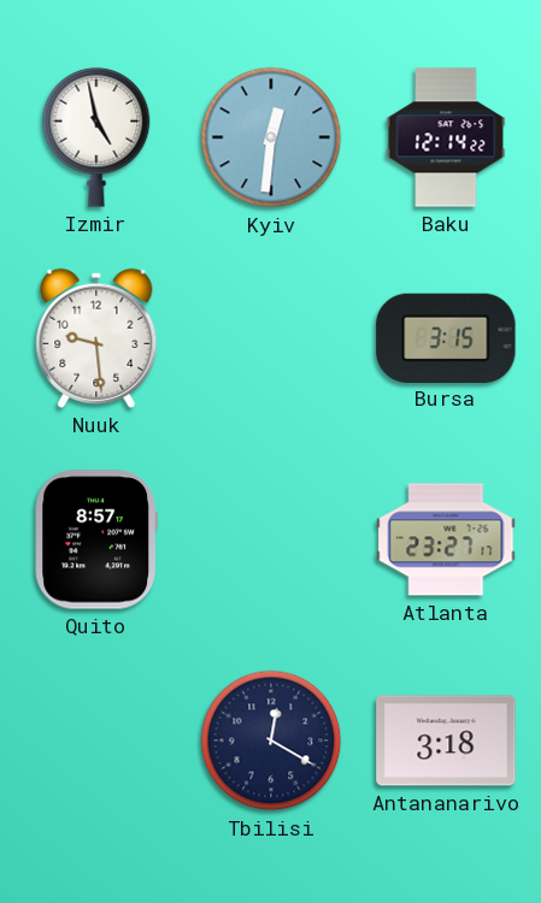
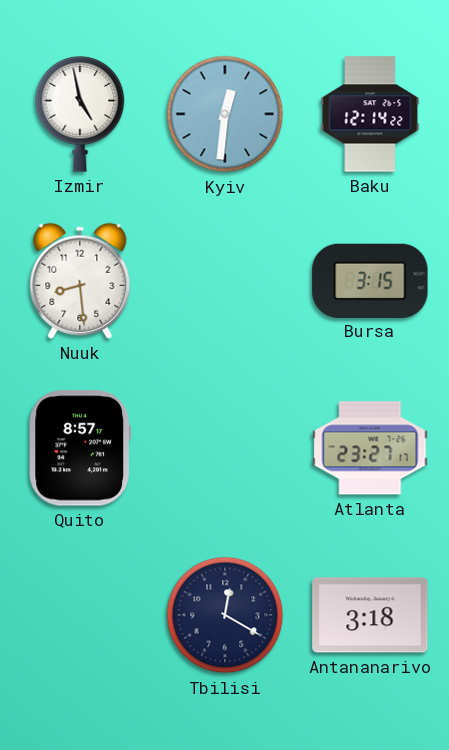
Nuuk: 9:29 -> 8:29
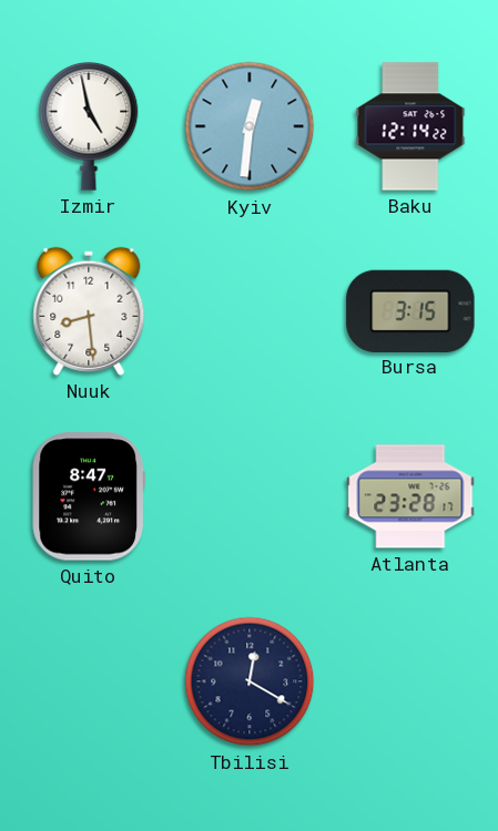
Quito: 8:57 -> 8:47
Atlanta: 23:27 -> 23:28
Antananarivo: 3:18 -> none
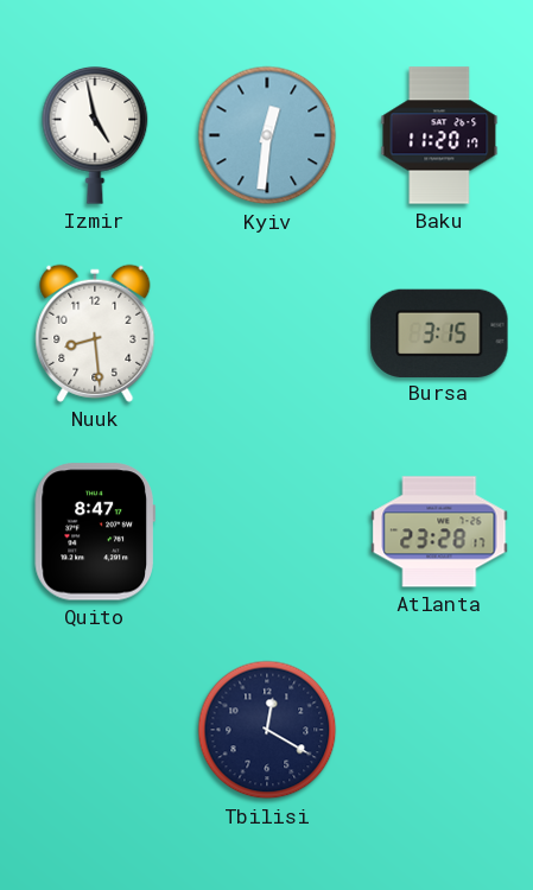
Baku: 12:14 -> 11:20
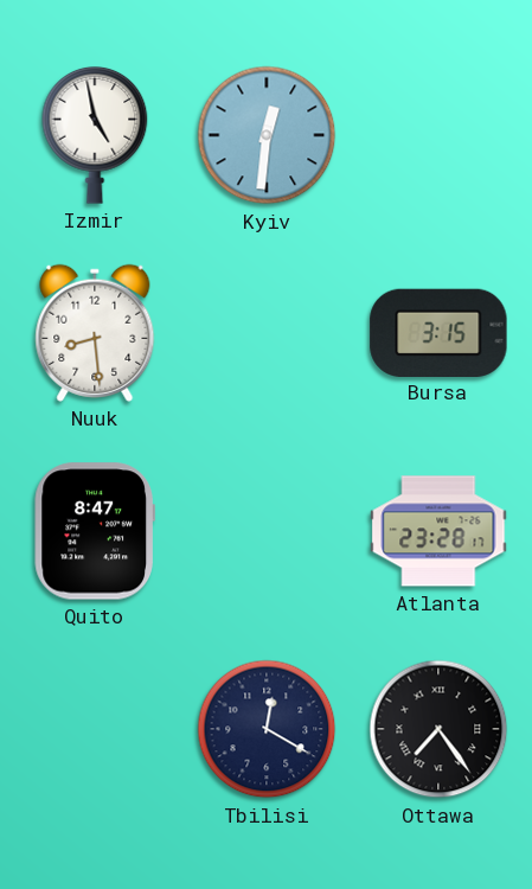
Baku: 11:20 -> none
Ottawa: none -> 7:24
